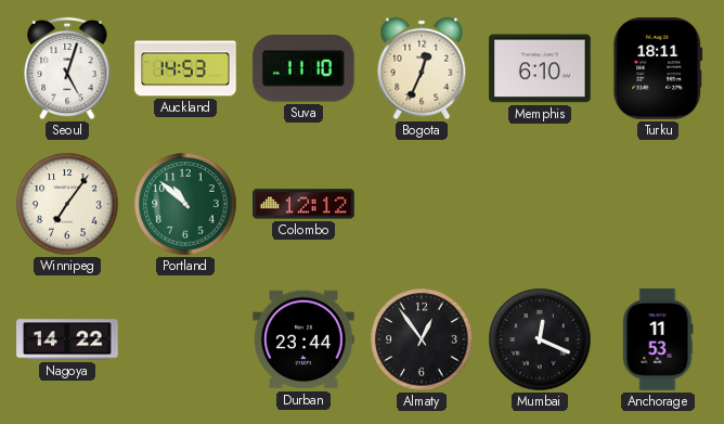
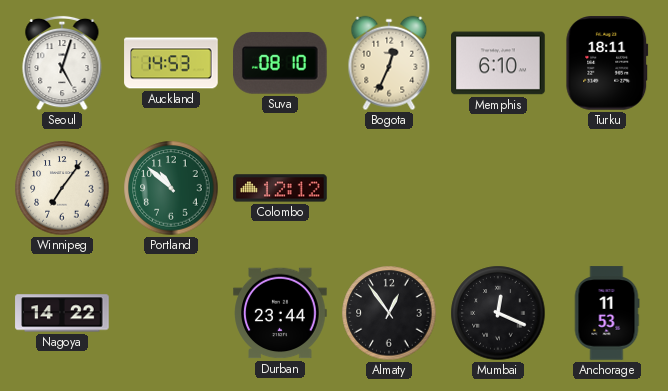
Suva: 11:10 -> 08:10
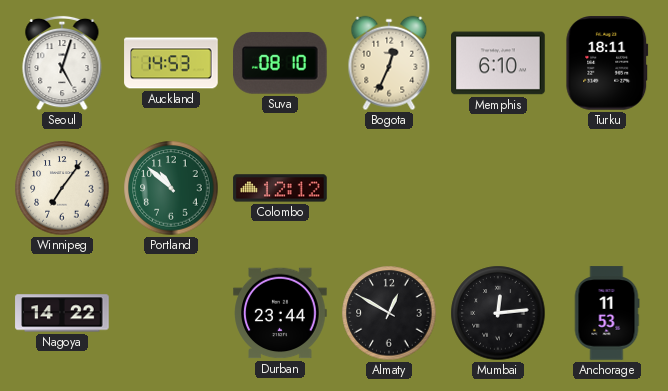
Almaty: 12:54 -> 12:50
Mumbai: 12:19 -> 12:14
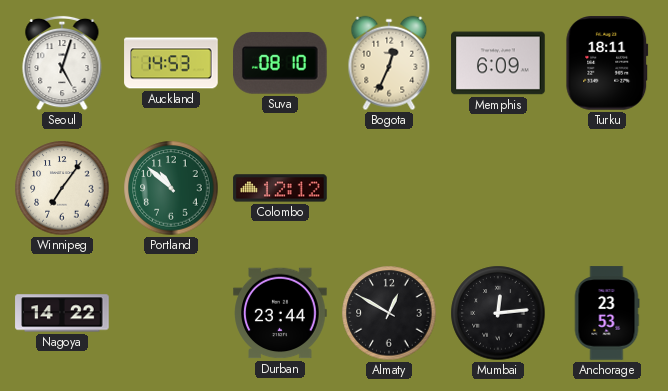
Memphis: 6:10 -> 6:09
Anchorage: 11:53 -> 23:53
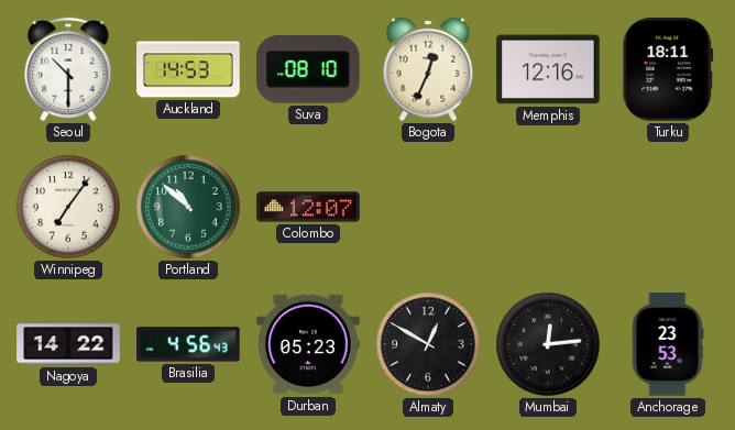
Seoul: 5:03 -> 10:30
Memphis: 6:09 -> 12:16
Colombo: 12:12 -> 12:07
Brasilia: none -> 4:56
Durban: 23:44 -> 05:23
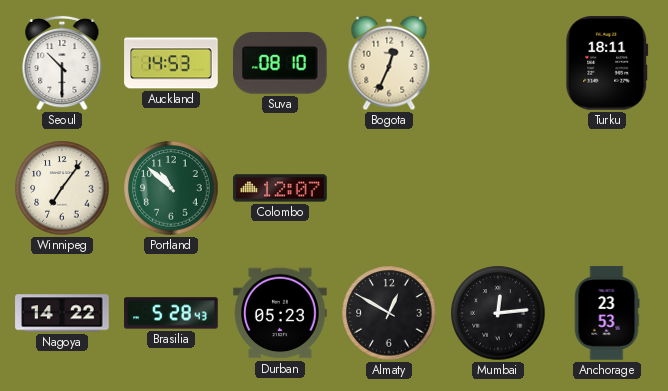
Memphis: 12:16 -> none
Brasilia: 4:56 -> 5:28
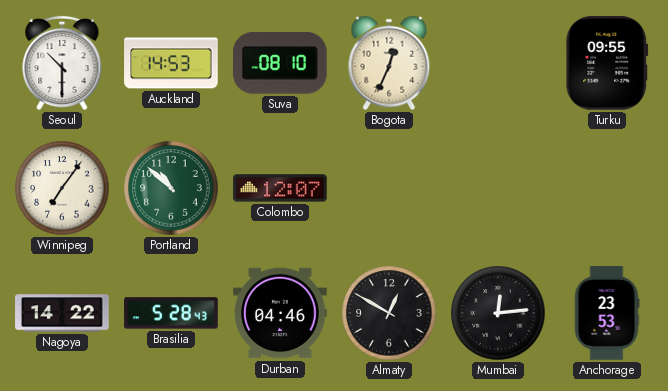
Turku: 18:11 -> 09:55
Durban: 05:23 -> 04:46
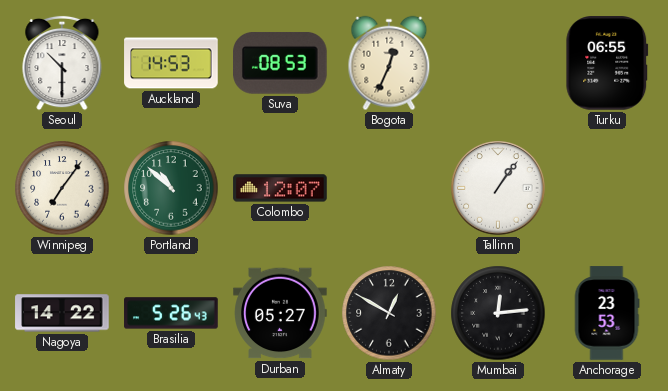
Suva: 08:10 -> 08:53
Turku: 09:55 -> 06:55
Tallinn: none -> 1:06
Brasilia: 5:28 -> 5:26
Durban: 04:46 -> 05:27
